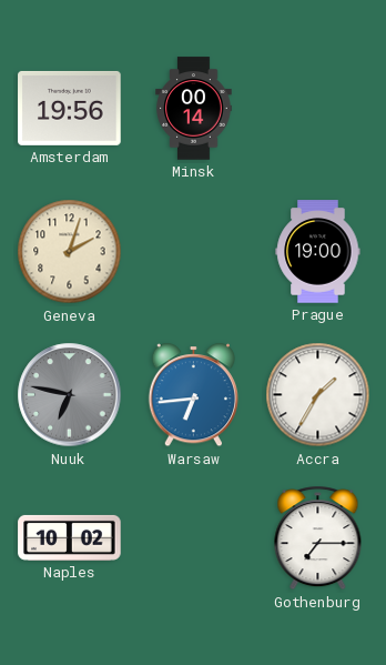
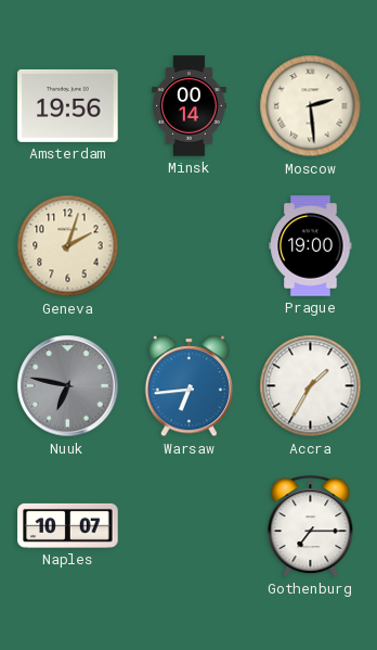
Moscow: none -> 2:29
Naples: 10:02 -> 10:07
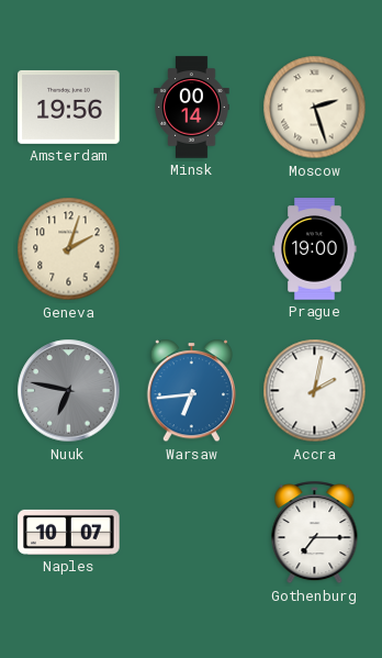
Moscow: 2:29 -> 2:27
Accra: 1:35 -> 2:02
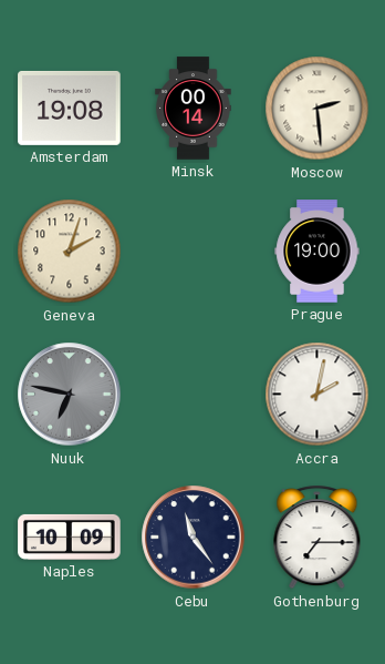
Amsterdam: 19:56 -> 19:08
Moscow: 2:27 -> 2:29
Warsaw: 6:44 -> none
Naples: 10:07 -> 10:09
Cebu: none -> 11:24
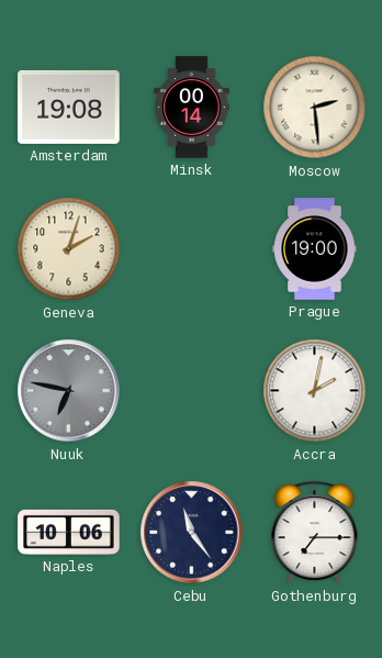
Naples: 10:09 -> 10:06
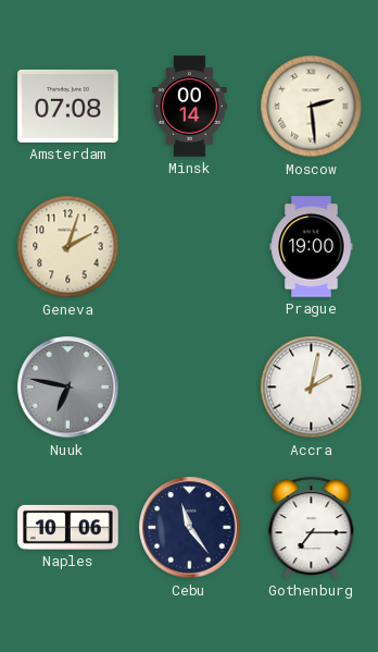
Amsterdam: 19:08 -> 07:08
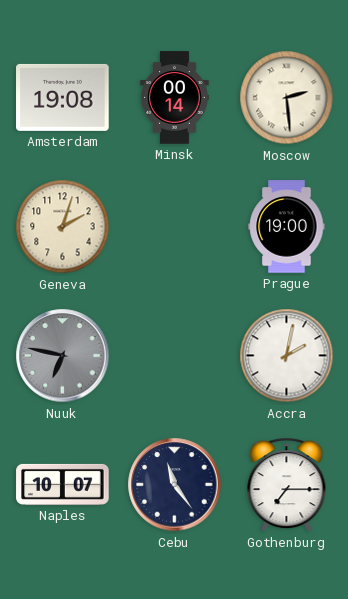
Amsterdam: 07:08 -> 19:08
Naples: 10:06 -> 10:07
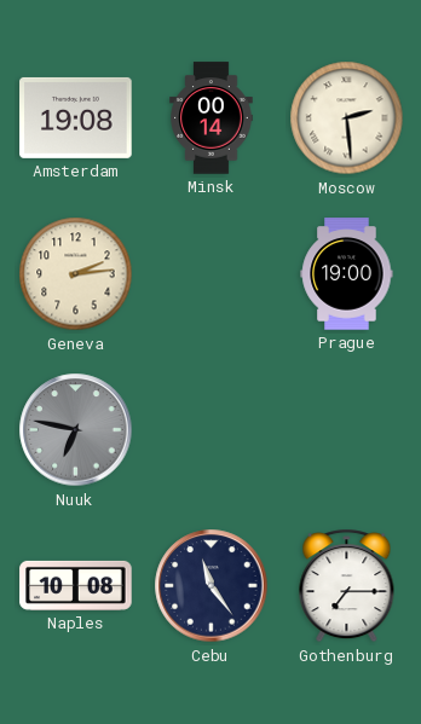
Geneva: 2:03 -> 2:14
Accra: 2:02 -> none
Naples: 10:07 -> 10:08
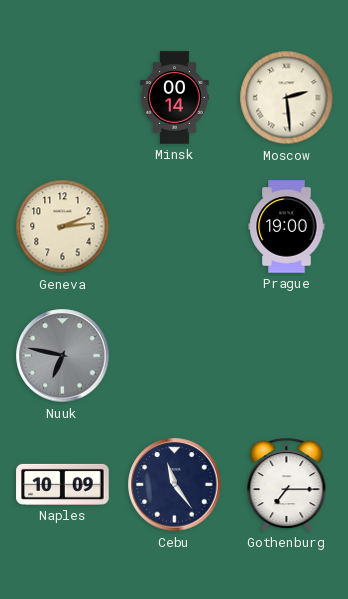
Amsterdam: 19:08 -> none
Naples: 10:08 -> 10:09
